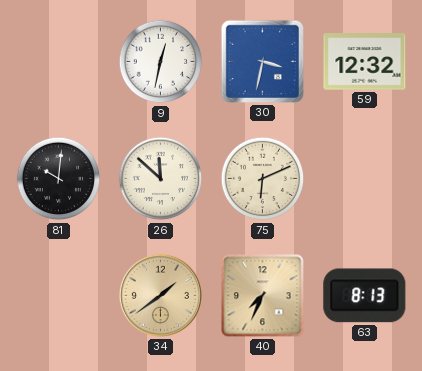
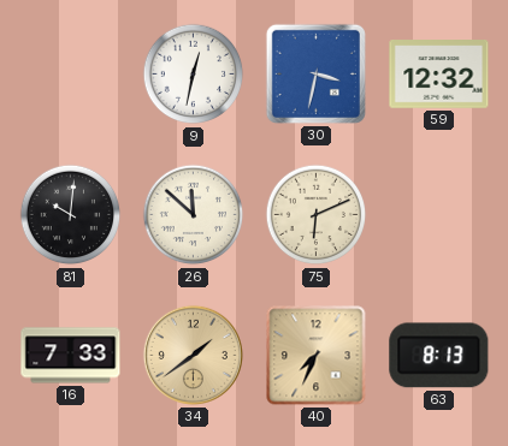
16: none -> 7:33
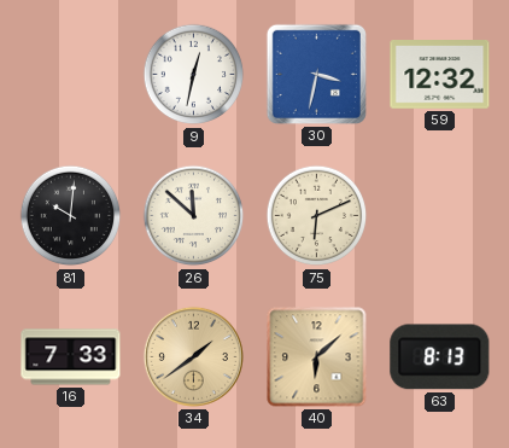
40: 7:34 -> 6:08
